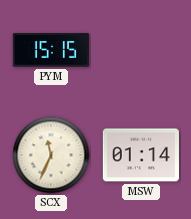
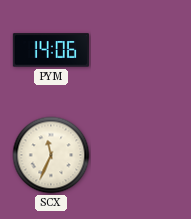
PYM: 15:15 -> 14:06
MSW: 01:14 -> none
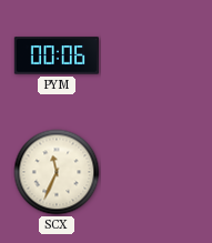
PYM: 14:06 -> 00:06
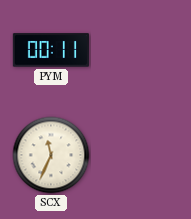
PYM: 00:06 -> 00:11
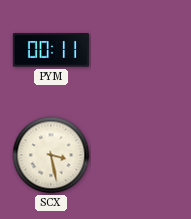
SCX: 11:34 -> 3:28
